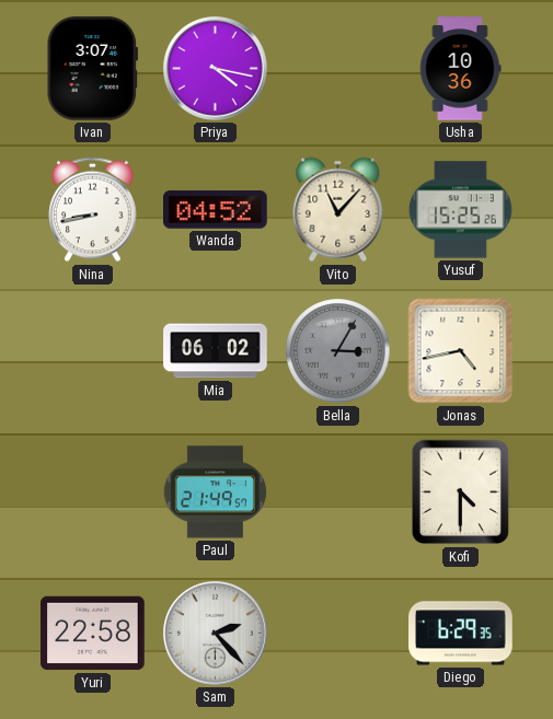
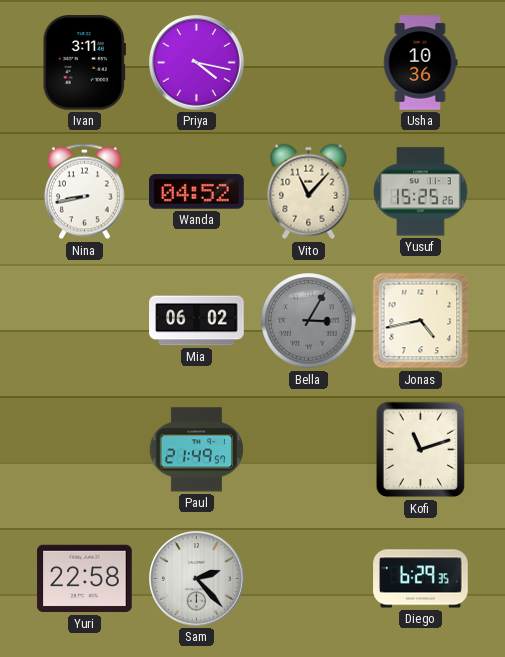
Ivan: 3:07 -> 3:11
Kofi: 4:30 -> 11:12
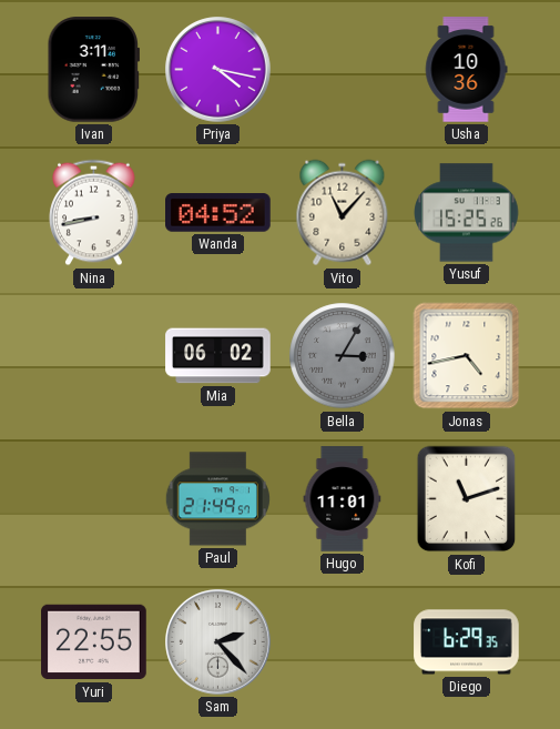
Hugo: none -> 11:01
Yuri: 22:58 -> 22:55
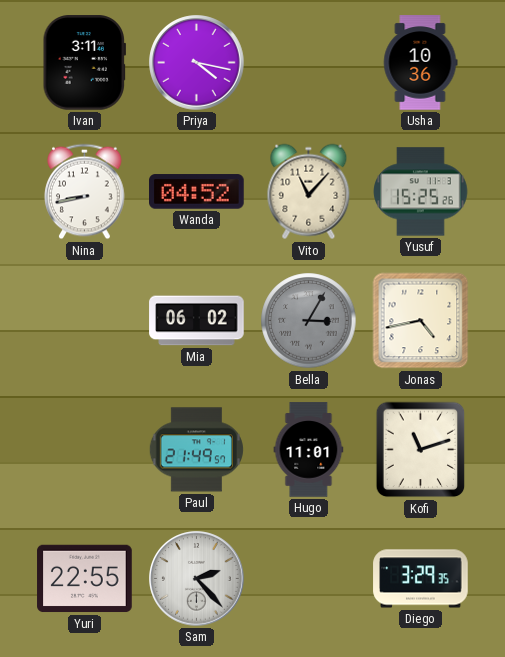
Diego: 6:29 -> 3:29
